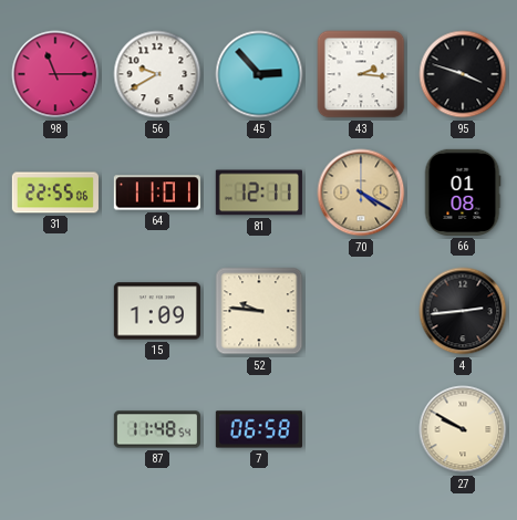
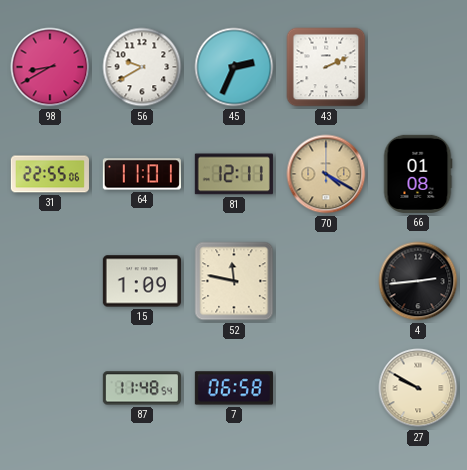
98: 11:15 -> 8:40
45: 2:53 -> 2:34
43: 2:16 -> 2:11
95: 3:48 -> none
52: 9:46 -> 11:47
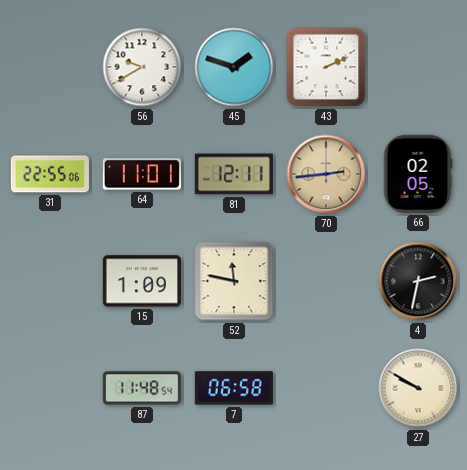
98: 8:40 -> none
45: 2:34 -> 1:48
70: 4:20 -> 2:44
66: 01:08 -> 02:05
4: 2:44 -> 2:32
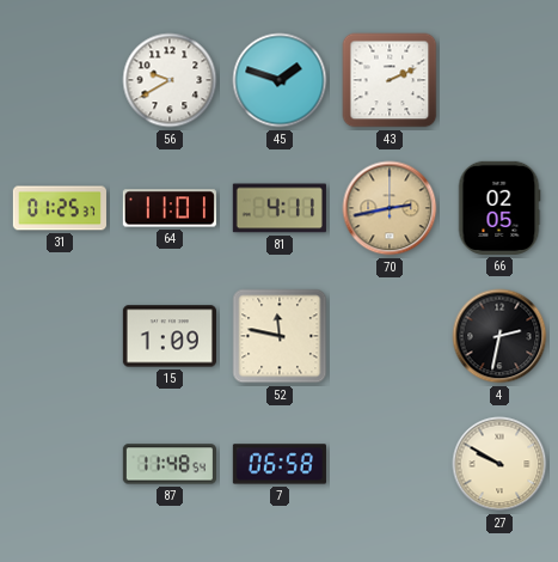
31: 22:55 -> 01:25
81: 12:11 -> 4:11
70: 2:44 -> 2:43
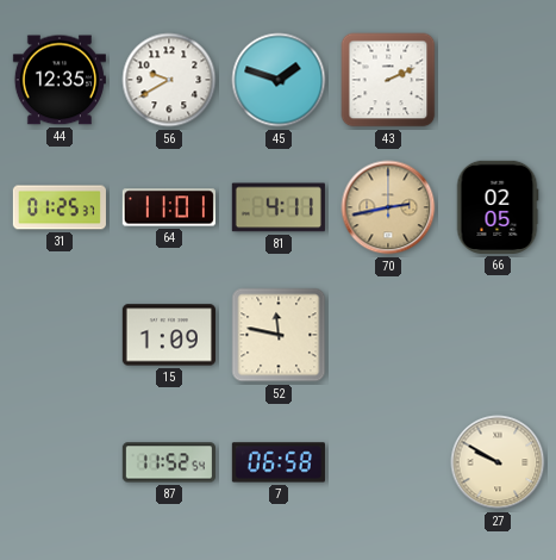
44: none -> 12:35
4: 2:32 -> none
87: 11:48 -> 11:52
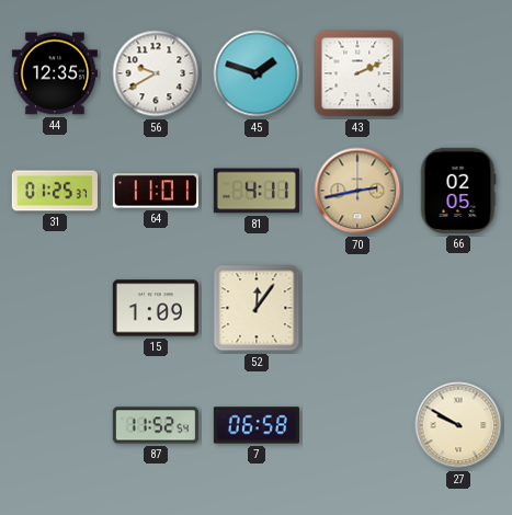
52: 11:47 -> 12:06
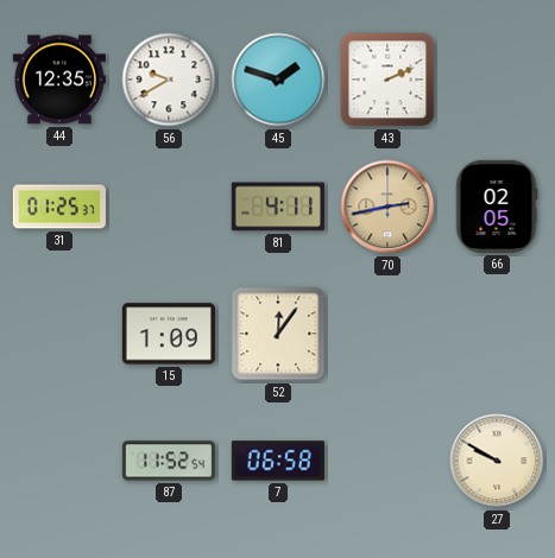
64: 11:01 -> none
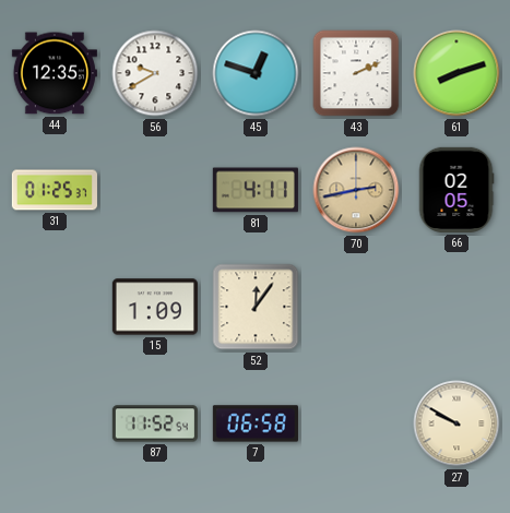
45: 1:48 -> 12:48
61: none -> 8:12
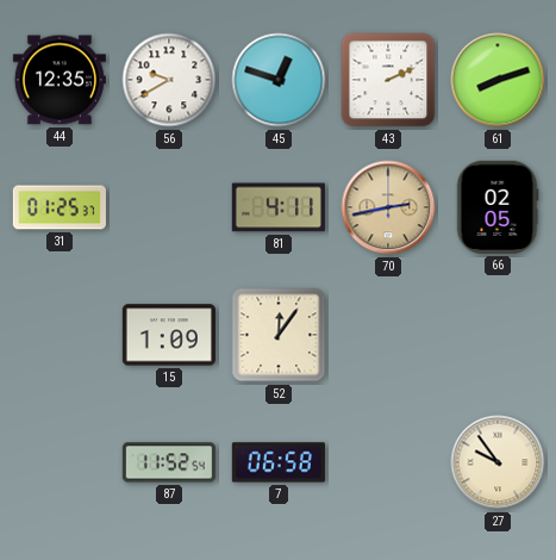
27: 9:50 -> 9:54
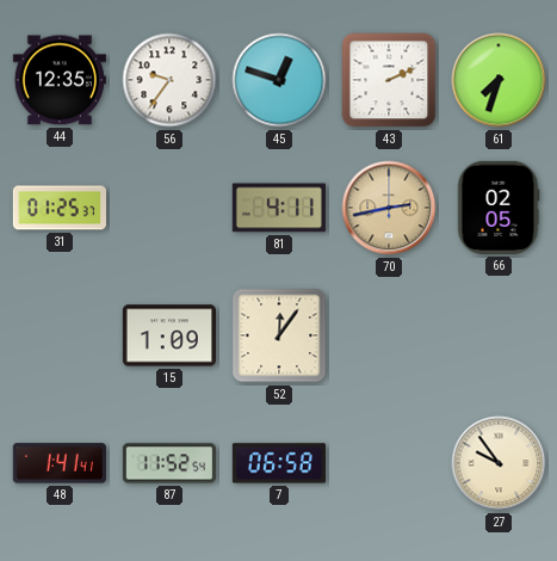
56: 9:40 -> 9:36
61: 8:12 -> 7:33
48: none -> 1:41
